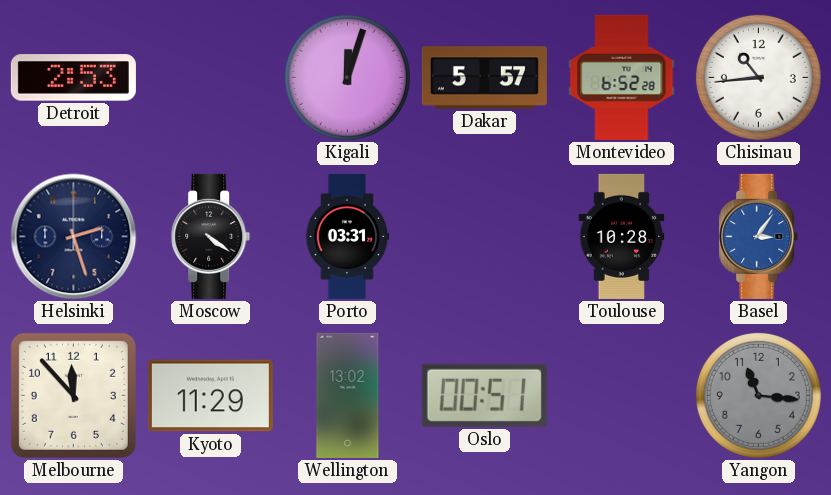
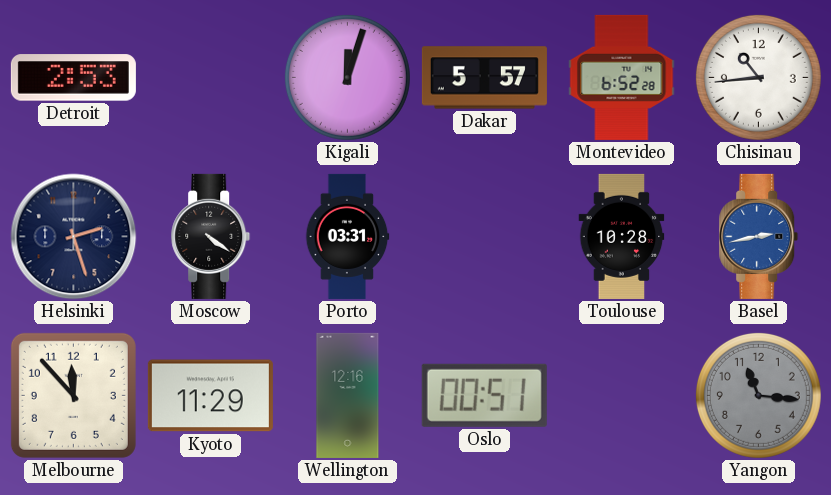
Basel: 3:06 -> 2:43
Wellington: 13:02 -> 12:16
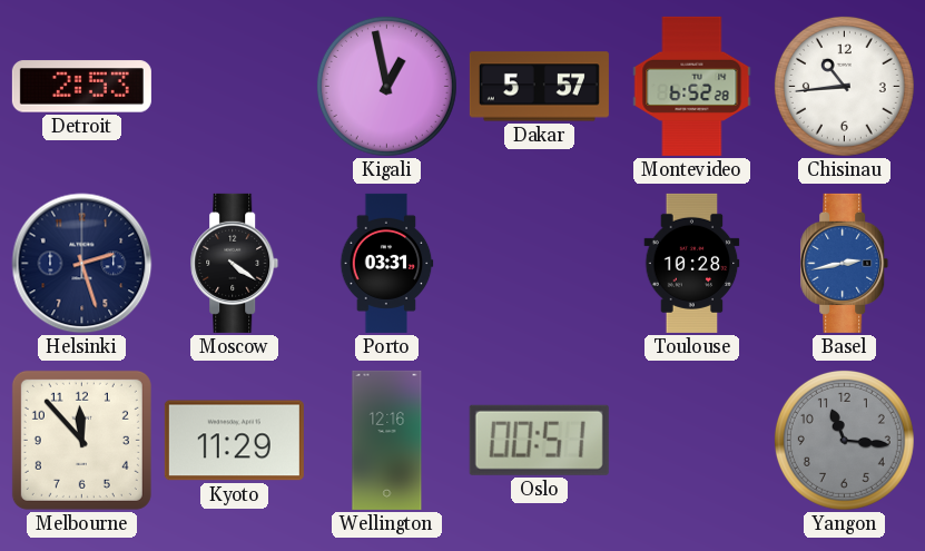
Kigali: 12:03 -> 12:58
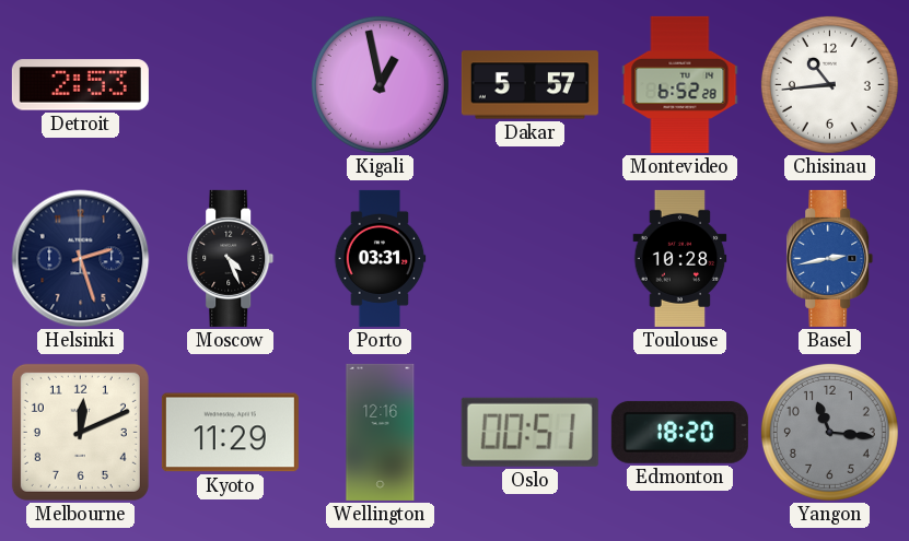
Moscow: 4:21 -> 4:26
Melbourne: 11:53 -> 12:11
Edmonton: none -> 18:20
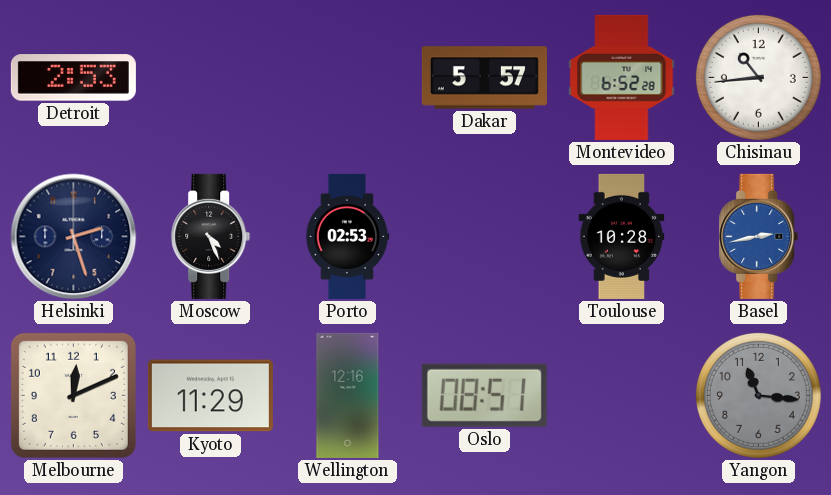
Kigali: 12:58 -> none
Porto: 03:31 -> 02:53
Oslo: 00:51 -> 08:51
Edmonton: 18:20 -> none
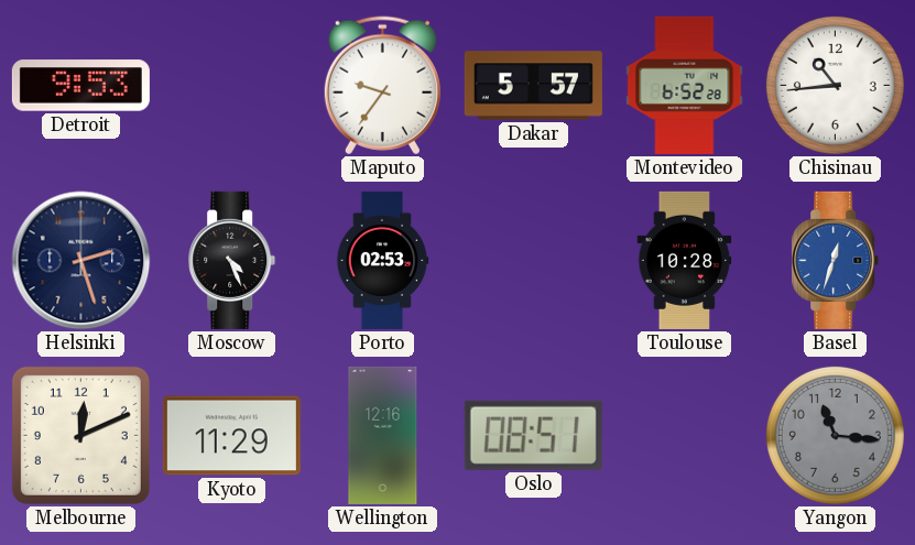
Detroit: 2:53 -> 9:53
Maputo: none -> 9:36
Basel: 2:43 -> 12:33
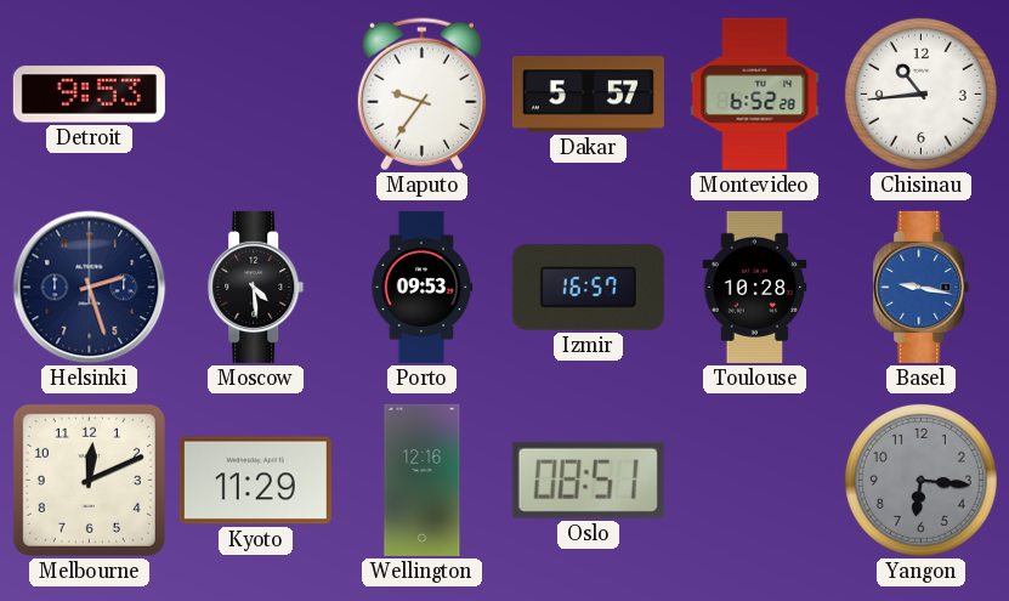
Moscow: 4:26 -> 4:29
Porto: 02:53 -> 09:53
Izmir: none -> 16:57
Basel: 12:33 -> 9:17
Yangon: 11:16 -> 6:16
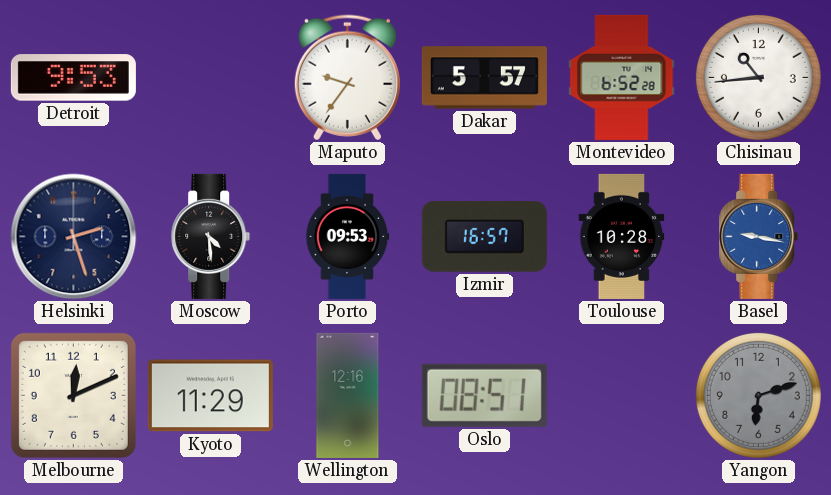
Yangon: 6:16 -> 6:12
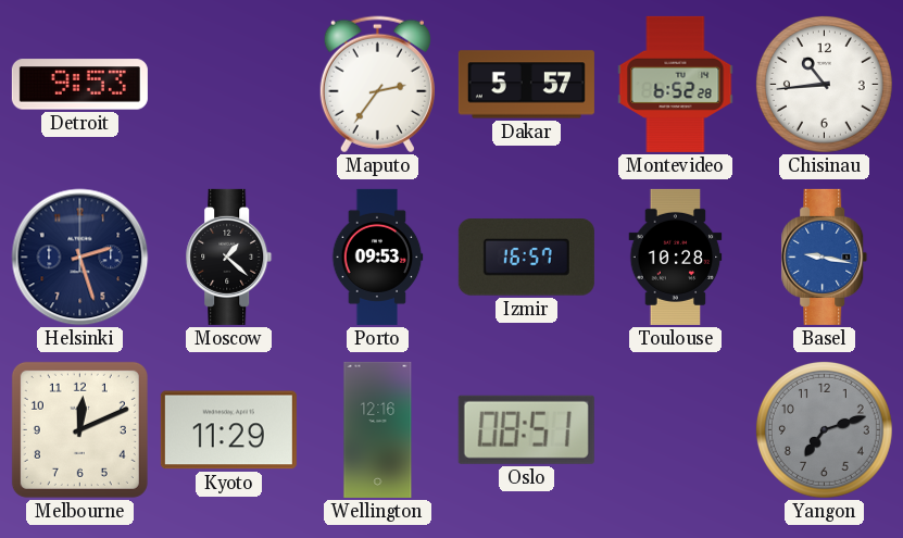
Maputo: 9:36 -> 2:36
Moscow: 4:29 -> 1:22
Yangon: 6:12 -> 7:12
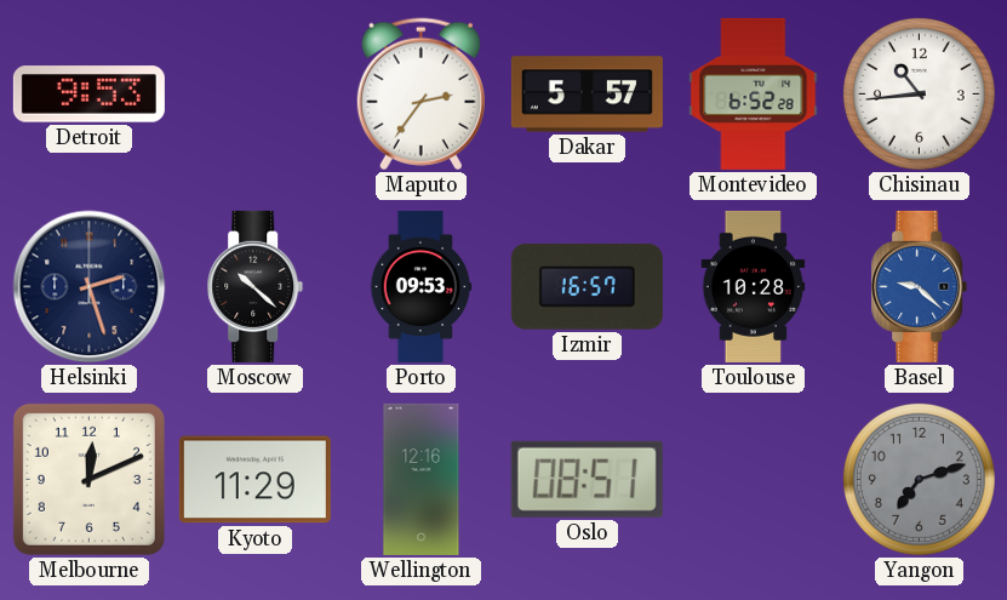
Moscow: 1:22 -> 10:22
Basel: 9:17 -> 9:22
